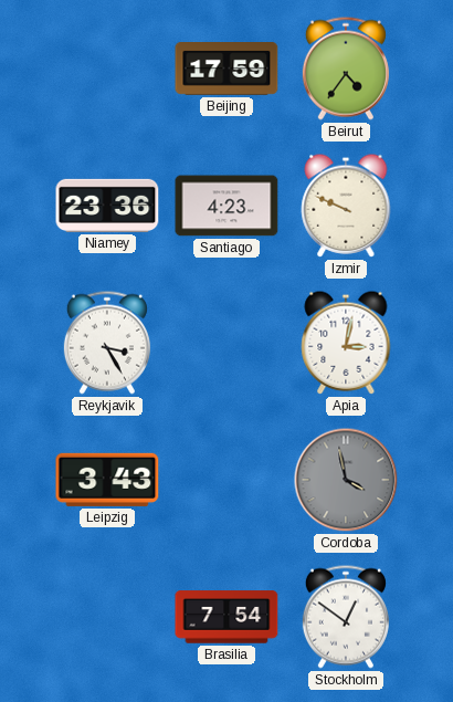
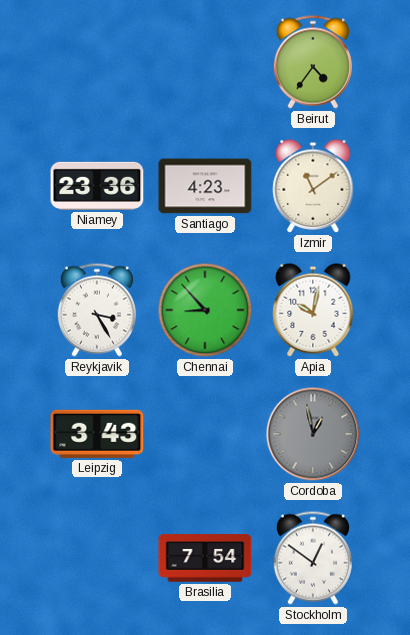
Beijing: 17:59 -> none
Izmir: 9:49 -> 11:09
Chennai: none -> 8:53
Apia: 3:02 -> 10:02
Cordoba: 3:58 -> 12:58
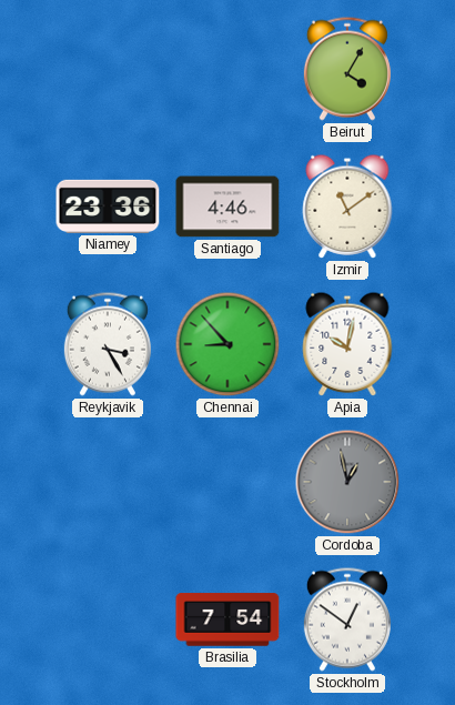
Beirut: 4:36 -> 4:05
Santiago: 4:23 -> 4:46
Leipzig: 3:43 -> none
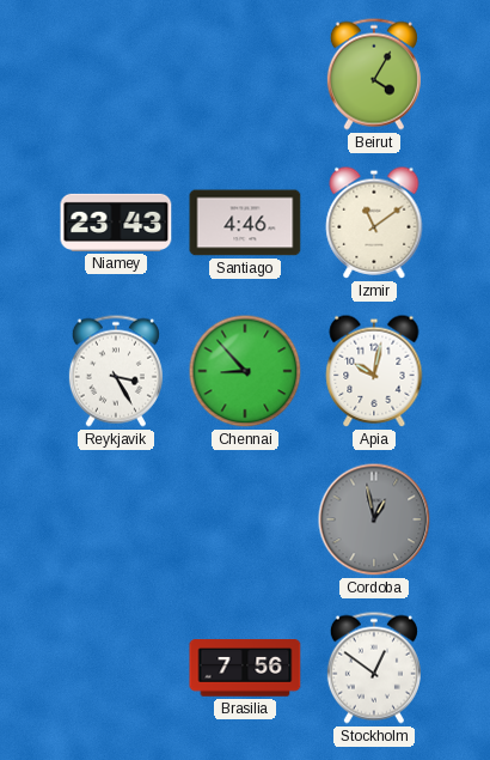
Niamey: 23:36 -> 23:43
Brasilia: 7:54 -> 7:56
